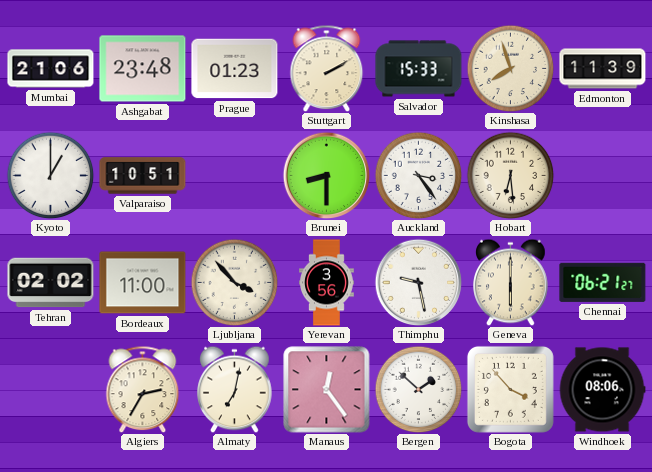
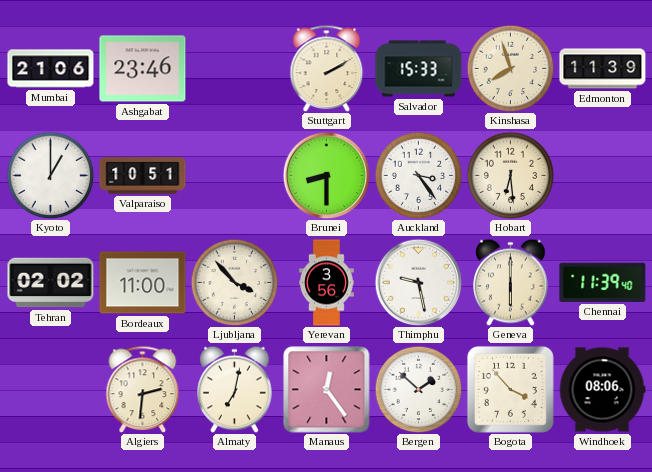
Ashgabat: 23:48 -> 23:46
Prague: 01:23 -> none
Chennai: 06:21 -> 11:39
Algiers: 2:35 -> 2:31
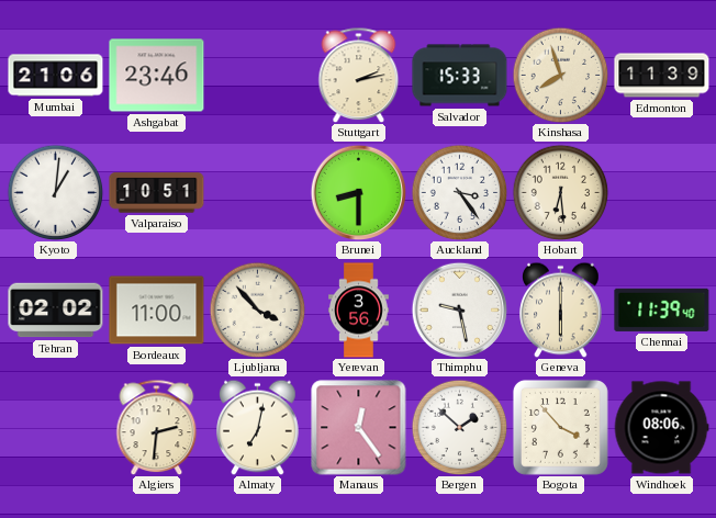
Stuttgart: 2:10 -> 2:13
Kyoto: 1:00 -> 1:01
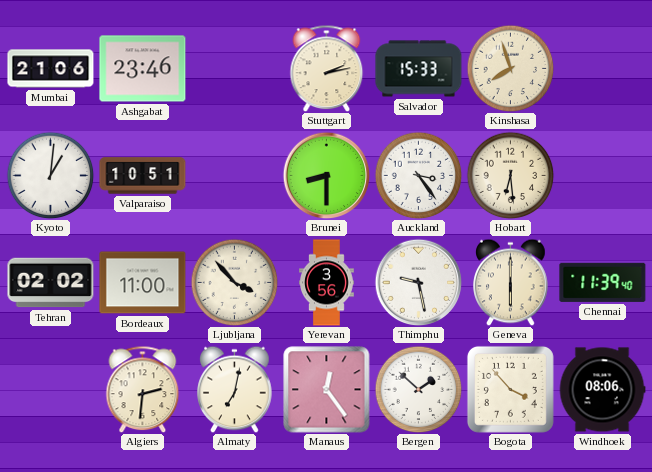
Edmonton: 11:39 -> none
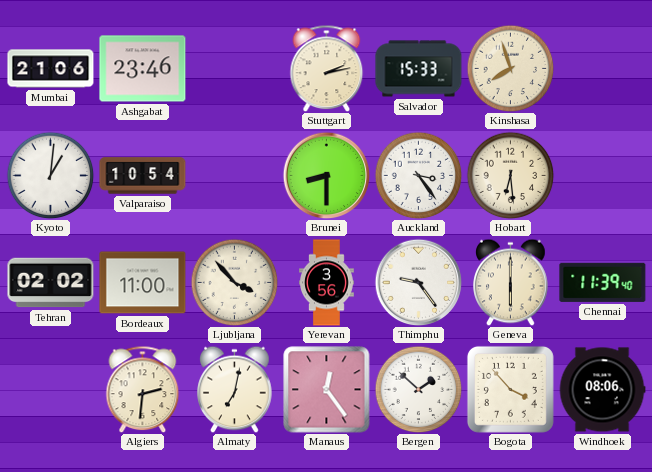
Valparaiso: 10:51 -> 10:54
Thimphu: 9:28 -> 9:24
